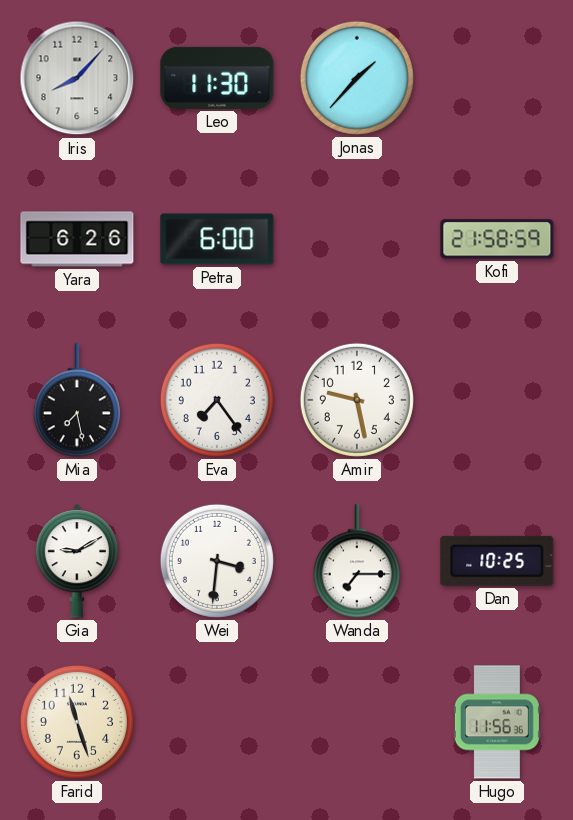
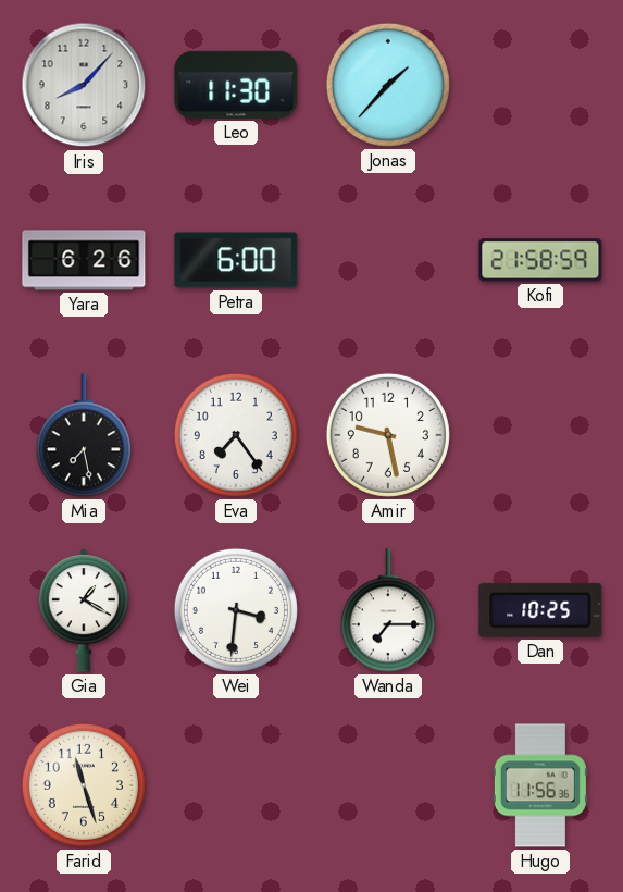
Gia: 9:10 -> 1:20
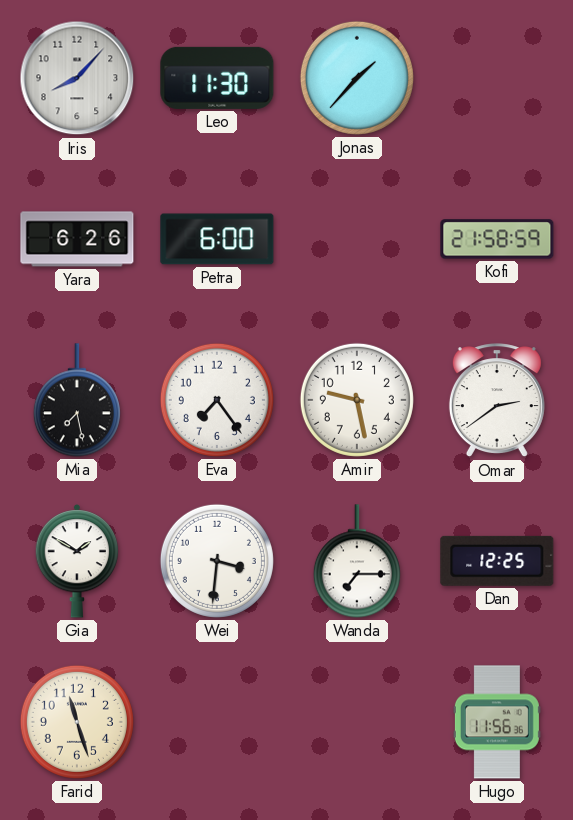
Omar: none -> 2:39
Gia: 1:20 -> 1:50
Dan: 10:25 -> 12:25
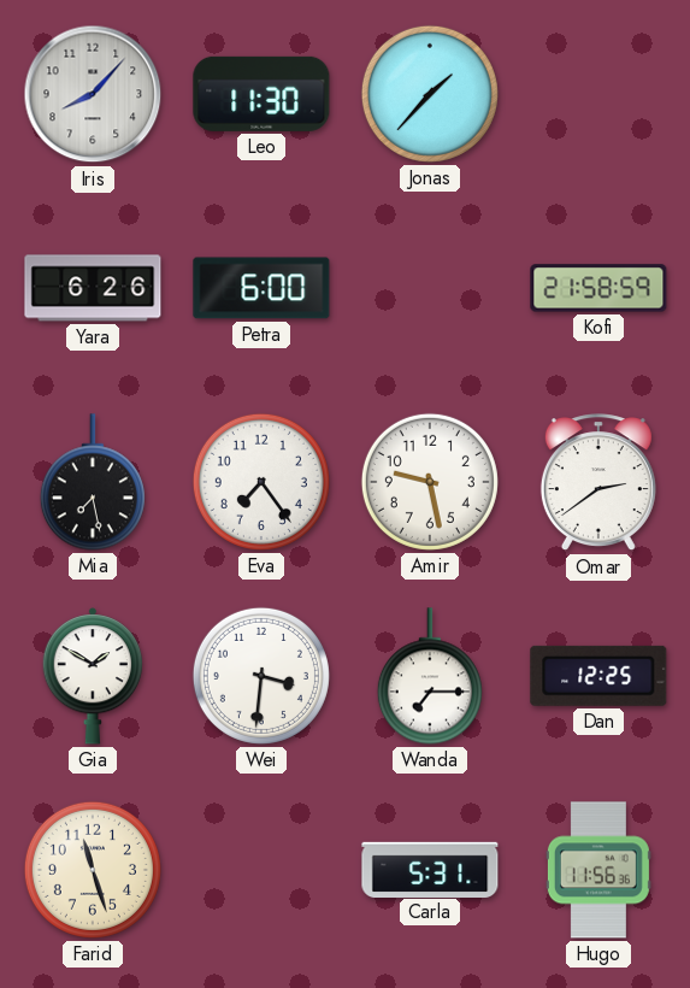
Carla: none -> 5:31
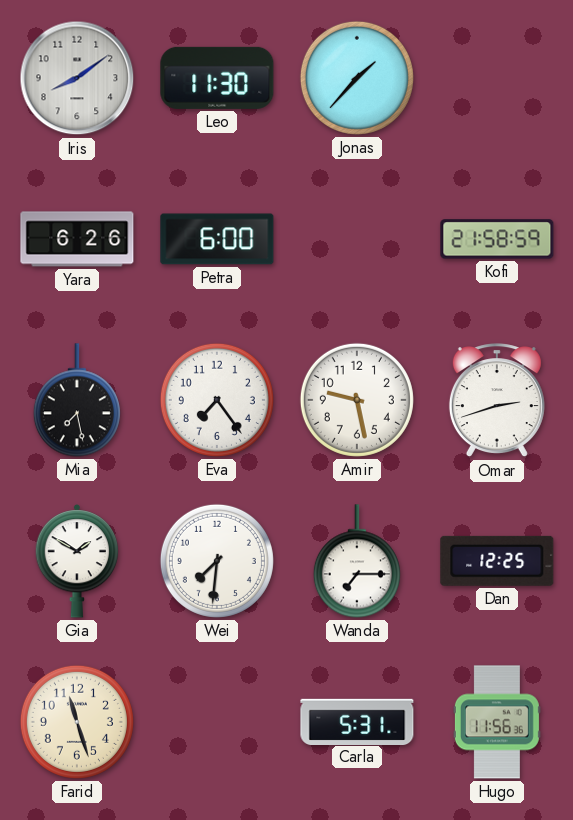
Iris: 8:07 -> 8:09
Omar: 2:39 -> 2:42
Wei: 3:31 -> 7:31
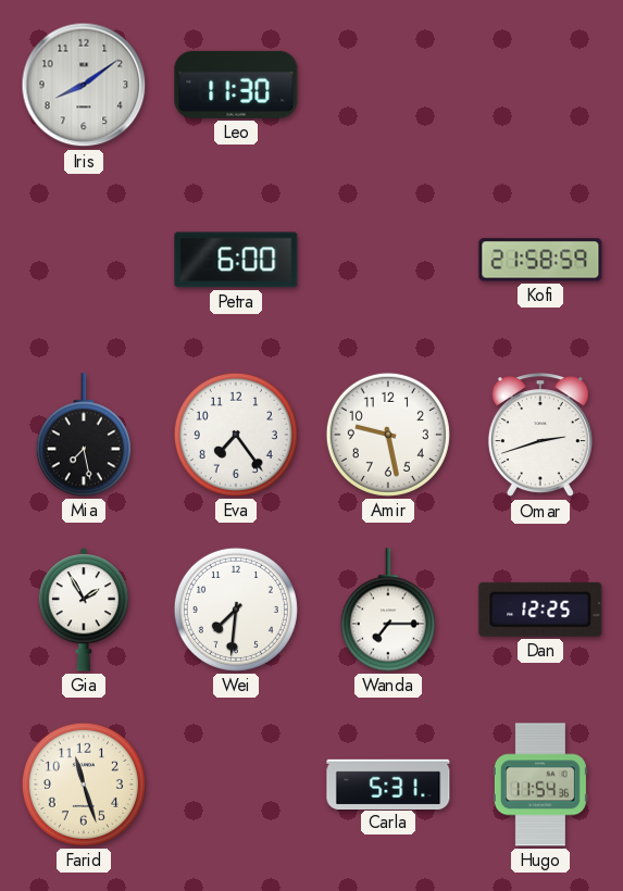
Jonas: 1:37 -> none
Yara: 6:26 -> none
Gia: 1:50 -> 1:55
Hugo: 11:56 -> 11:54
